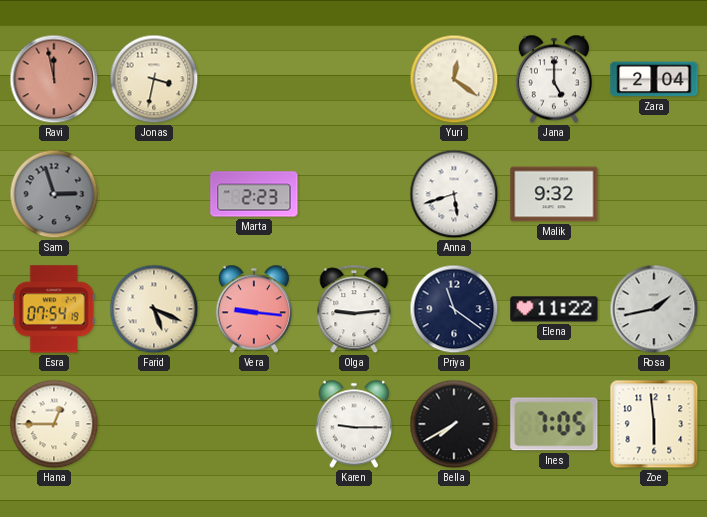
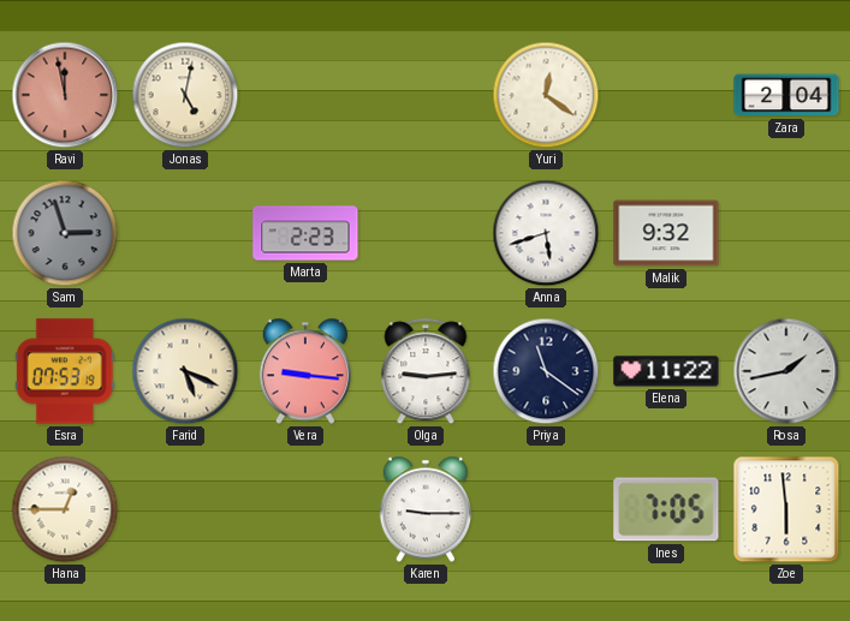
Jonas: 3:32 -> 5:02
Jana: 5:00 -> none
Esra: 07:54 -> 07:53
Bella: 7:40 -> none
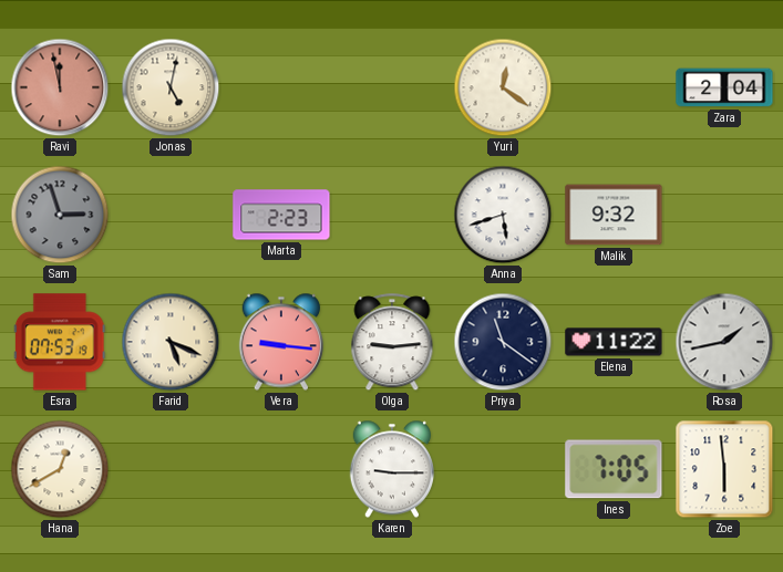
Hana: 12:45 -> 12:40
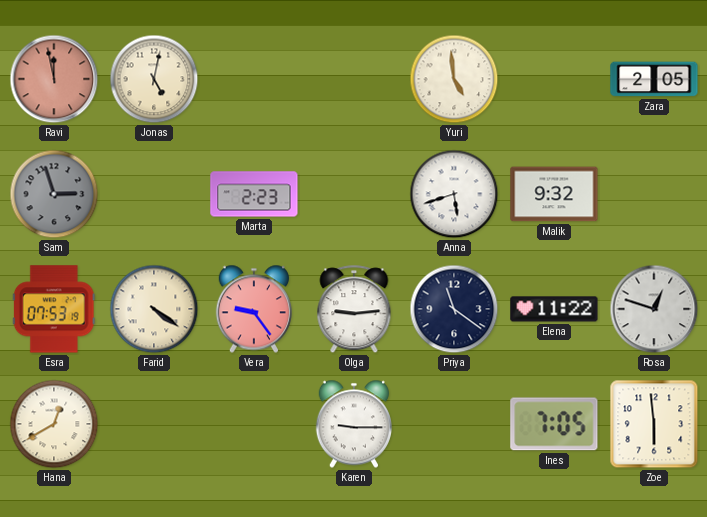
Yuri: 12:21 -> 4:59
Zara: 2:04 -> 2:05
Farid: 5:19 -> 4:21
Vera: 9:16 -> 9:24
Rosa: 1:43 -> 12:48
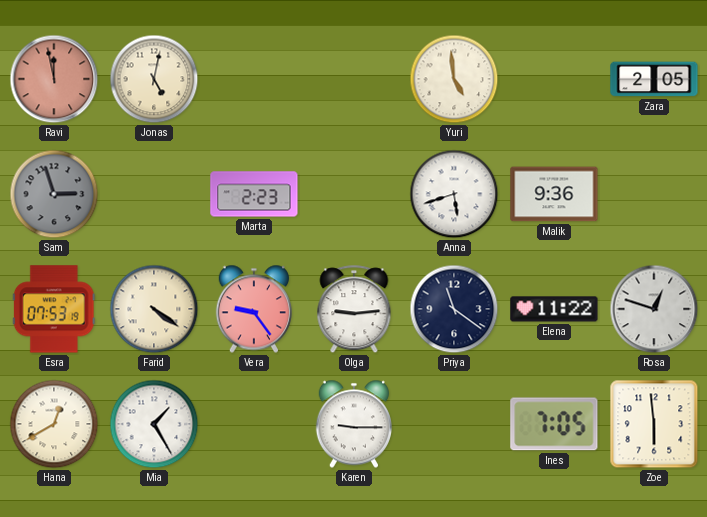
Malik: 9:32 -> 9:36
Mia: none -> 1:25
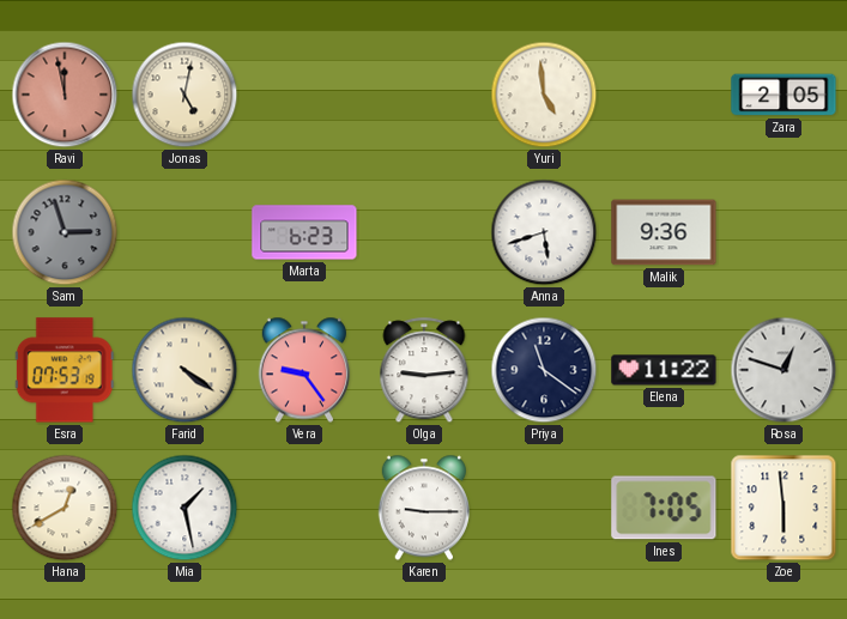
Marta: 2:23 -> 6:23
Mia: 1:25 -> 1:28
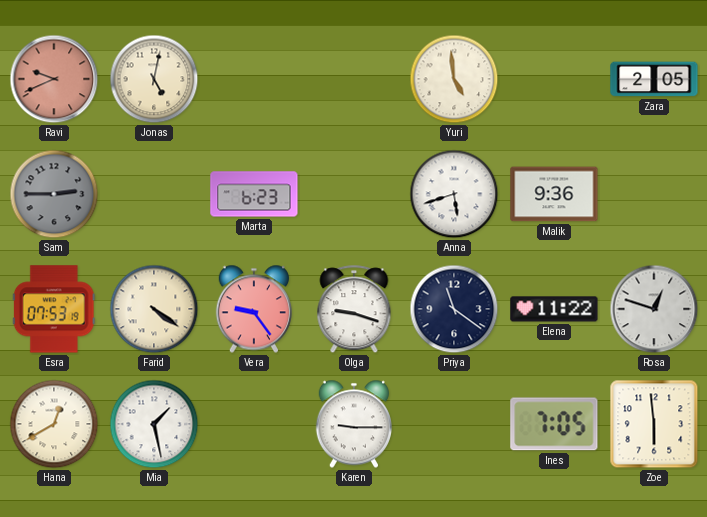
Ravi: 11:58 -> 9:41
Sam: 2:57 -> 2:45
Olga: 9:14 -> 9:18
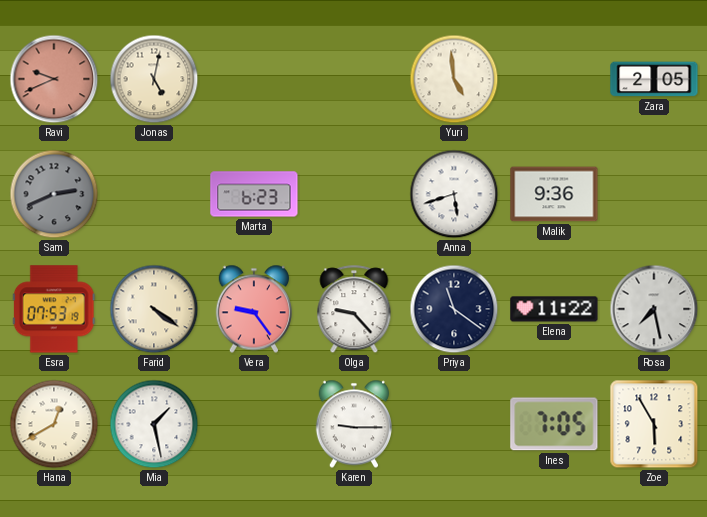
Sam: 2:45 -> 2:41
Olga: 9:18 -> 9:23
Rosa: 12:48 -> 7:28
Zoe: 5:59 -> 5:55
